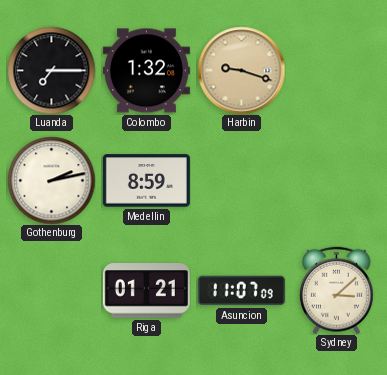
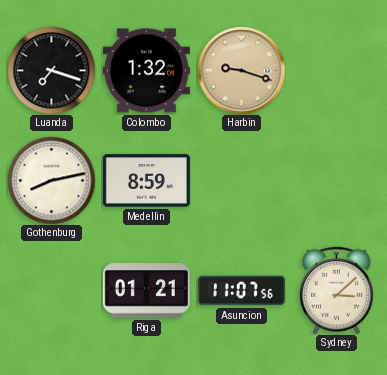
Luanda: 7:15 -> 7:18
Gothenburg: 2:13 -> 8:13
Asuncion: 11:07:09 -> 11:07:56
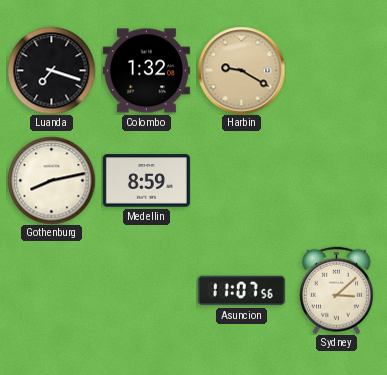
Harbin: 9:18 -> 9:20
Riga: 01:21 -> none
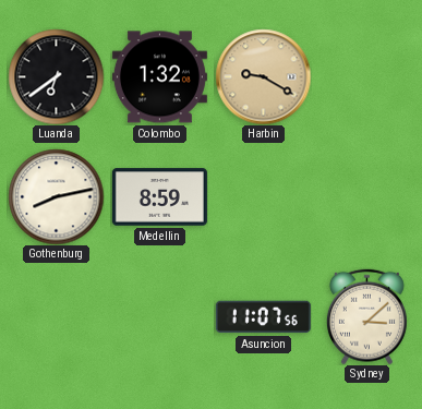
Luanda: 7:18 -> 6:39
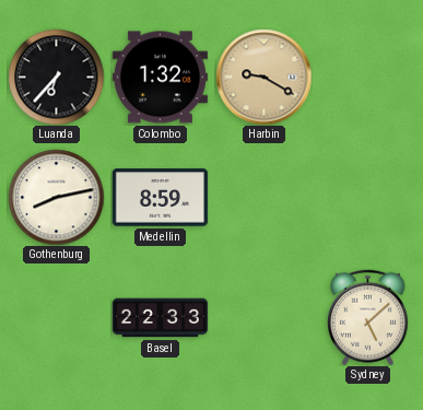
Luanda: 6:39 -> 6:37
Basel: none -> 22:33
Asuncion: 11:07 -> none
Sydney: 3:08 -> 5:08
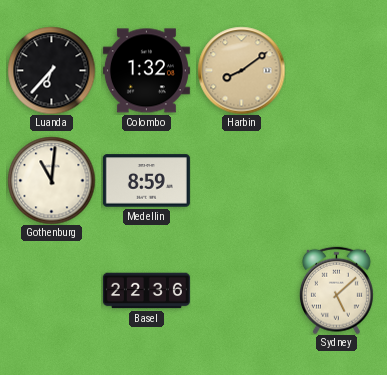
Harbin: 9:20 -> 8:09
Gothenburg: 8:13 -> 11:01
Basel: 22:33 -> 22:36
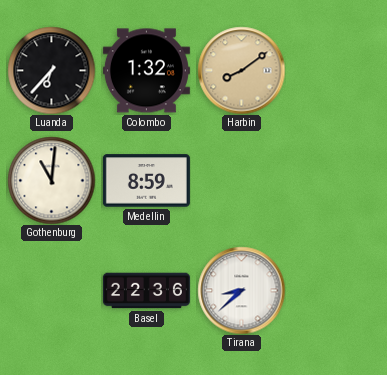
Tirana: none -> 8:38
Sydney: 5:08 -> none
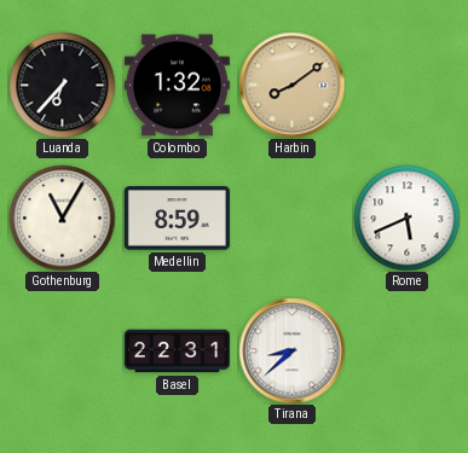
Gothenburg: 11:01 -> 11:05
Rome: none -> 5:41
Basel: 22:36 -> 22:31
